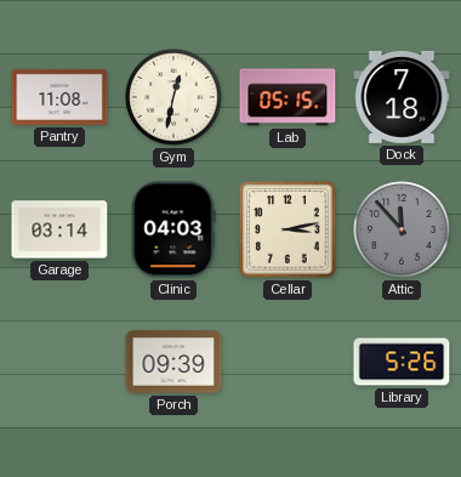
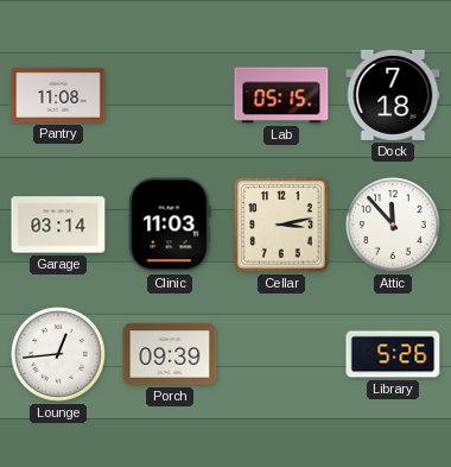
Gym: 12:32 -> none
Clinic: 04:03 -> 11:03
Attic dial: grey -> white
Lounge: none -> 12:44
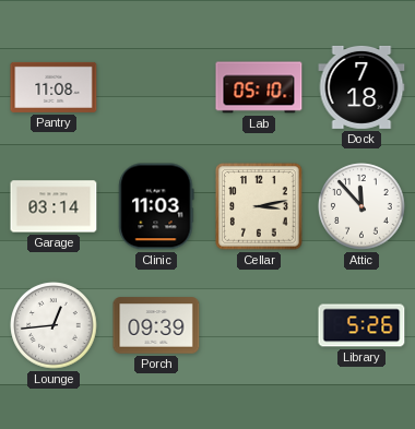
Lab: 05:15 -> 05:10
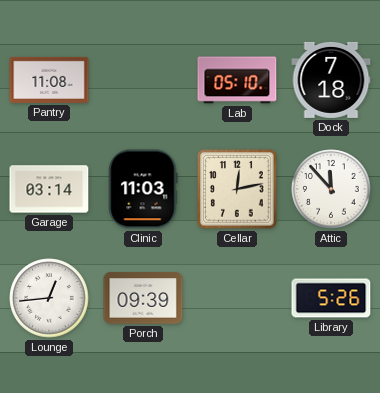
Cellar: 3:13 -> 12:13
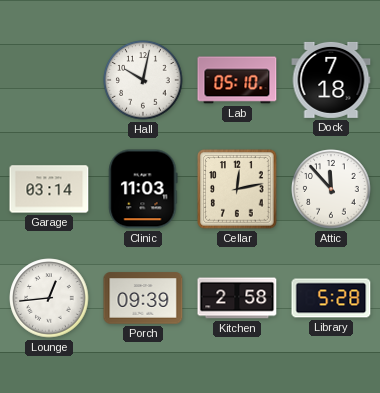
Pantry: 11:08 -> none
Hall: none -> 10:02
Kitchen: none -> 2:58
Library: 5:26 -> 5:28
